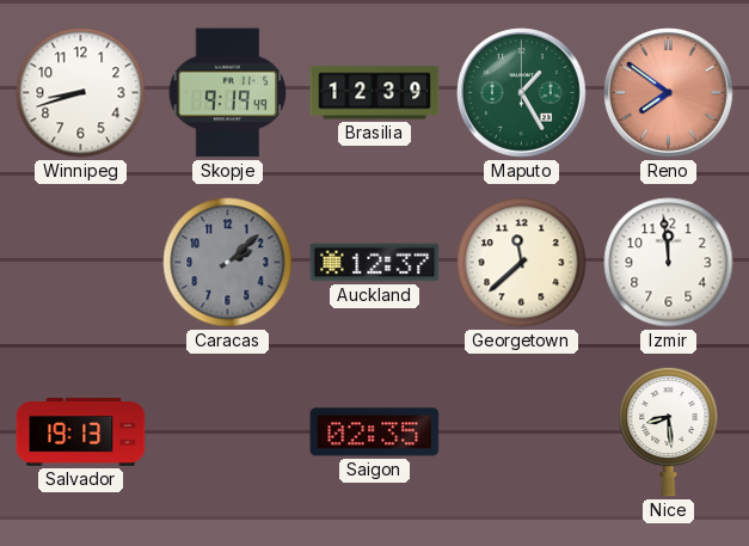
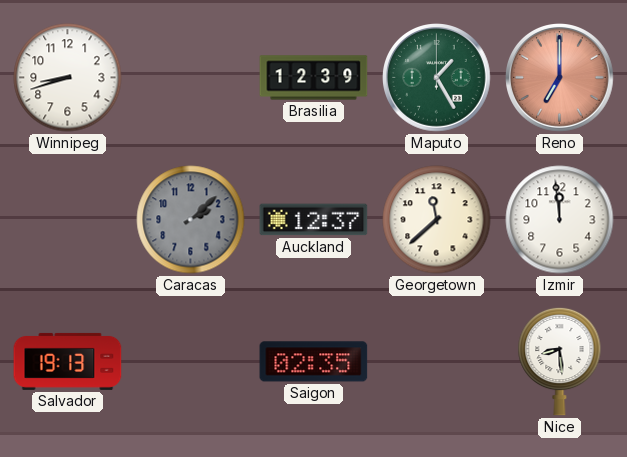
Skopje: 9:19 -> none
Reno: 7:51 -> 7:00
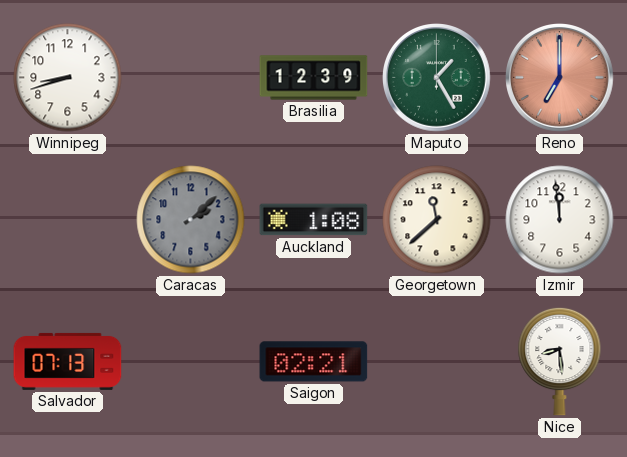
Auckland: 12:37 -> 1:08
Salvador: 19:13 -> 07:13
Saigon: 02:35 -> 02:21
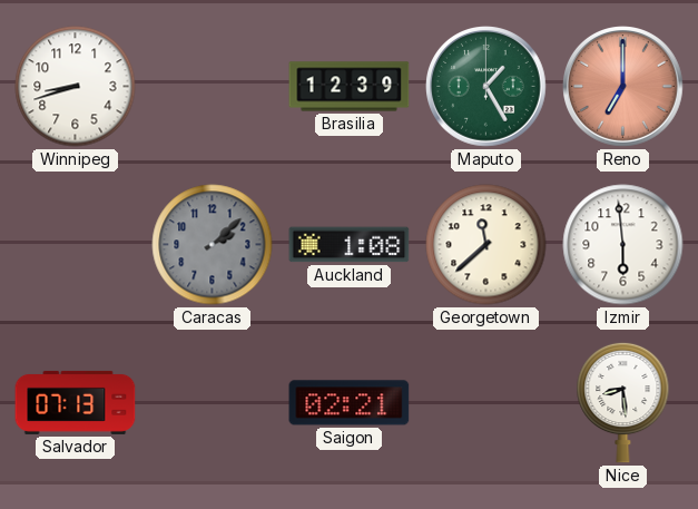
Izmir: 11:59 -> 5:59
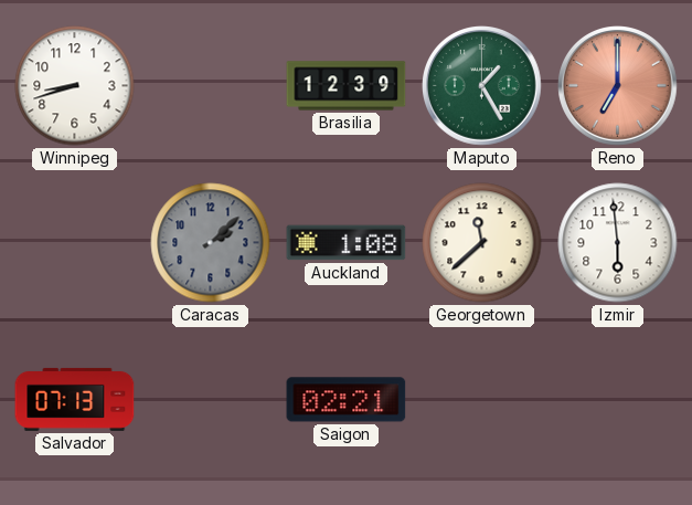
Nice: 8:29 -> none
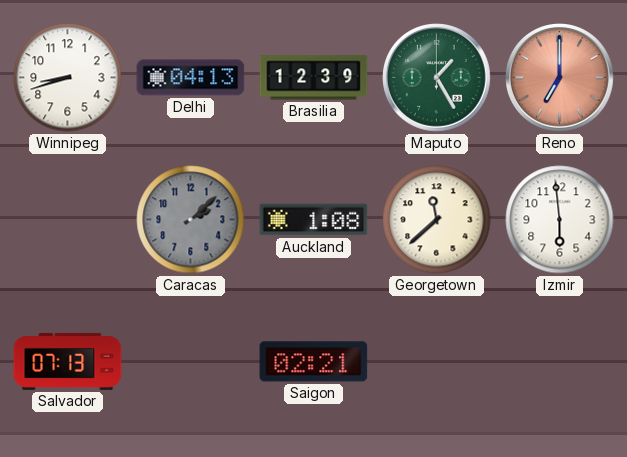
Delhi: none -> 04:13
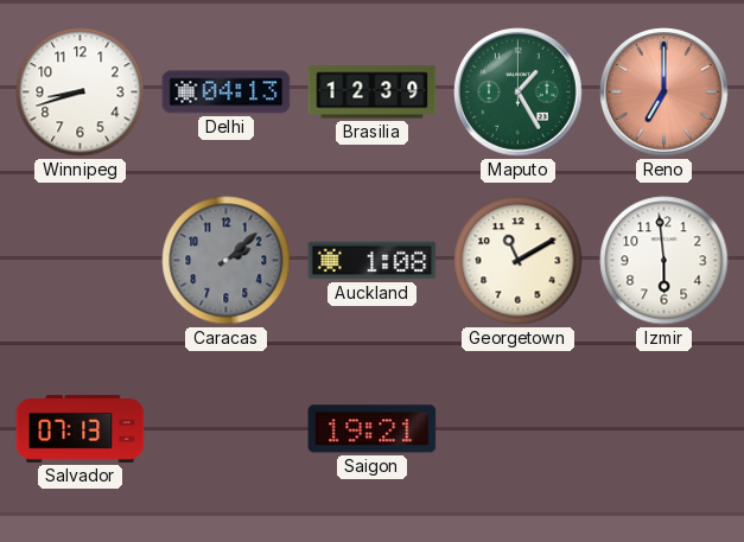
Georgetown: 11:38 -> 11:10
Saigon: 02:21 -> 19:21
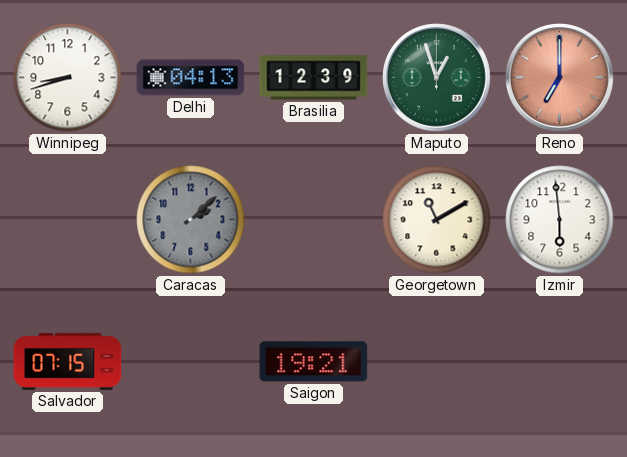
Maputo: 1:25 -> 12:57
Auckland: 1:08 -> none
Salvador: 07:13 -> 07:15
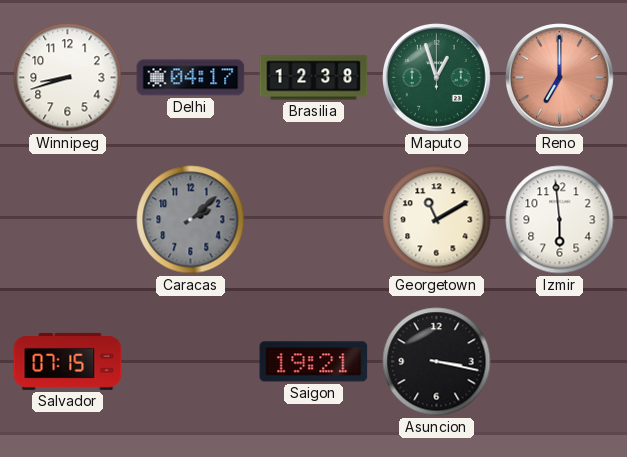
Delhi: 04:13 -> 04:17
Brasilia: 12:39 -> 12:38
Asuncion: none -> 3:17
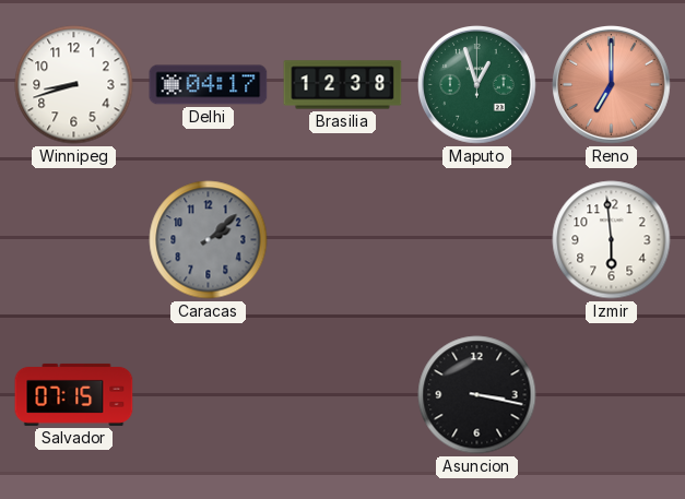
Georgetown: 11:10 -> none
Saigon: 19:21 -> none
